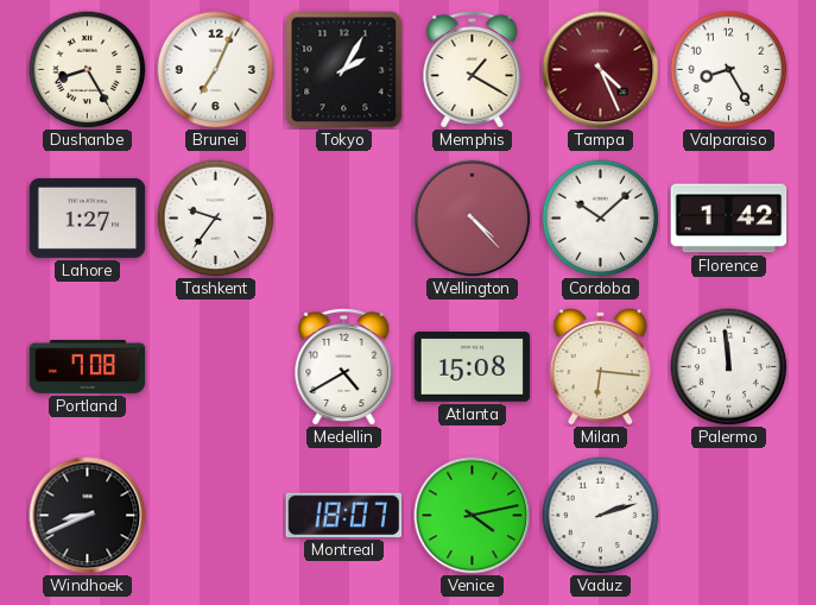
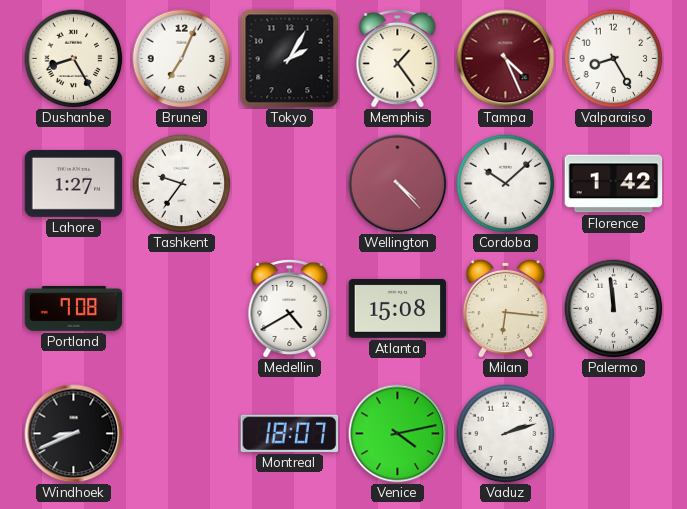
Memphis: 1:20 -> 1:24
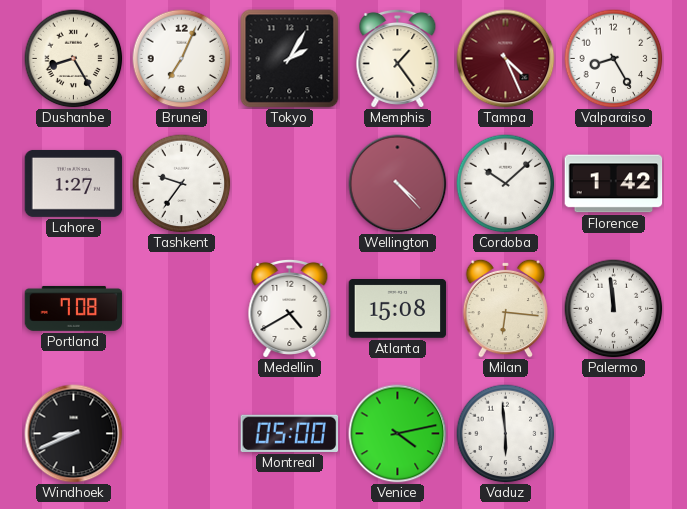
Montreal: 18:07 -> 05:00
Vaduz: 2:12 -> 5:59
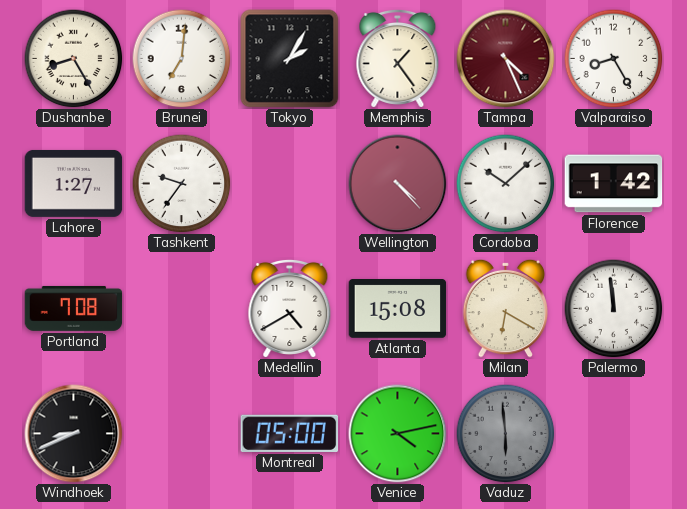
Brunei: 7:04 -> 7:01
Milan: 6:16 -> 6:20
Vaduz dial: white -> grey
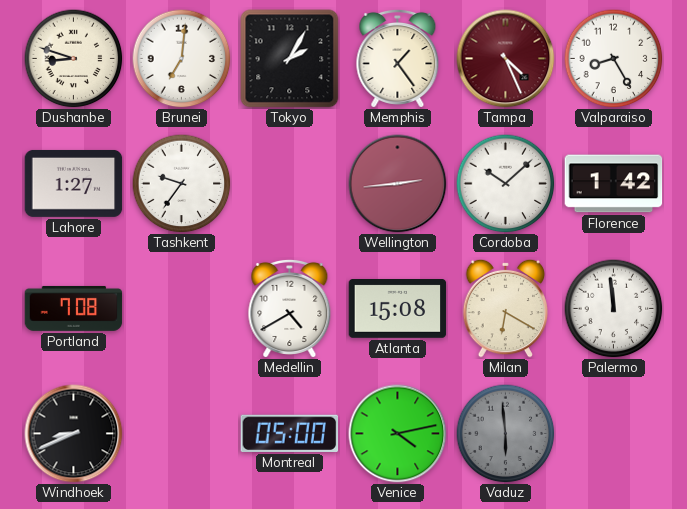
Dushanbe: 8:25 -> 8:48
Wellington: 4:23 -> 2:44
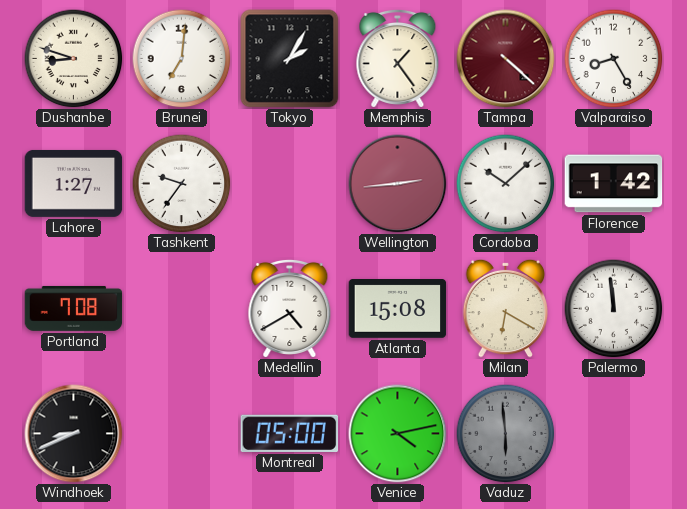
Tampa: 4:26 -> 4:22
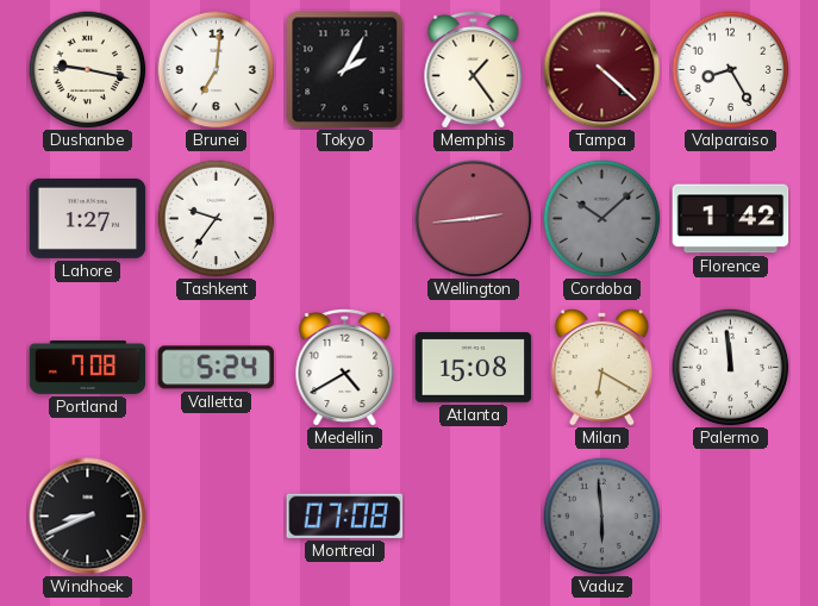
Dushanbe: 8:48 -> 9:17
Cordoba dial: white -> grey
Valletta: none -> 5:24
Montreal: 05:00 -> 07:08
Venice: 4:13 -> none
